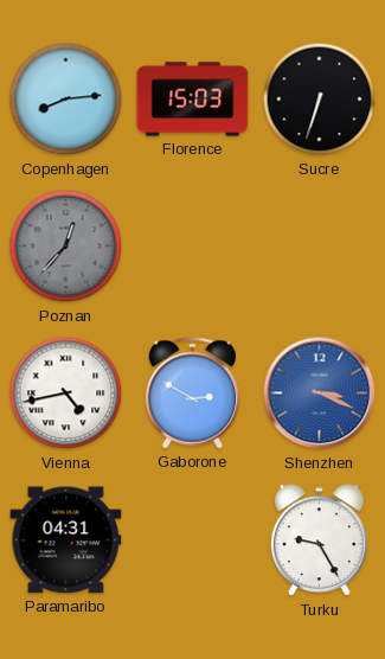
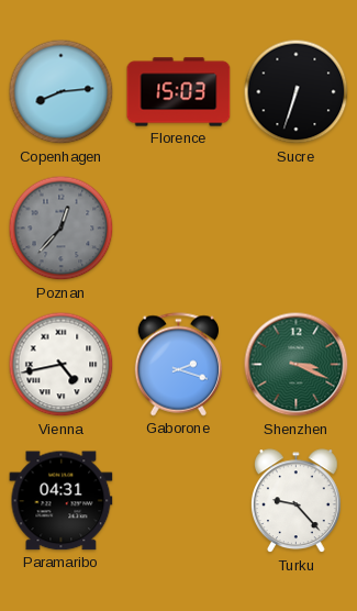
Gaborone: 2:50 -> 2:18
Shenzhen dial: blue -> green
Turku: 9:25 -> 9:23
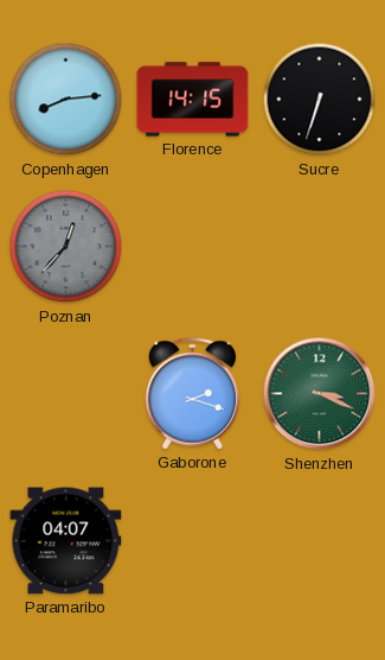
Florence: 15:03 -> 14:15
Vienna: 4:43 -> none
Paramaribo: 04:31 -> 04:07
Turku: 9:23 -> none
